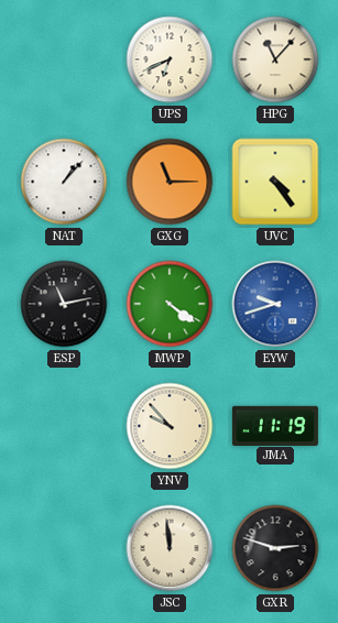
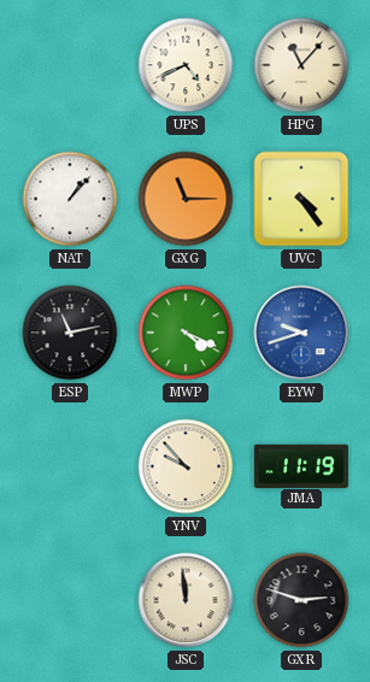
UPS: 6:41 -> 4:41
MWP: 4:21 -> 4:19
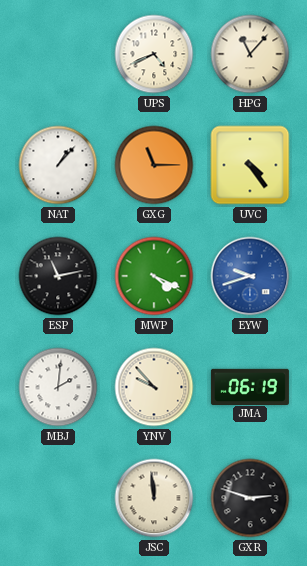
MBJ: none -> 2:01
JMA: 11:19 -> 06:19
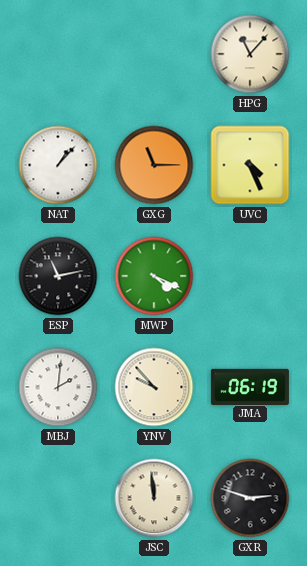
UPS: 4:41 -> none
UVC: 4:24 -> 4:26
EYW: 9:42 -> none
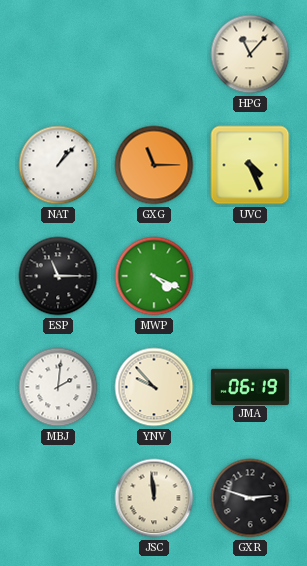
ESP: 11:13 -> 11:15
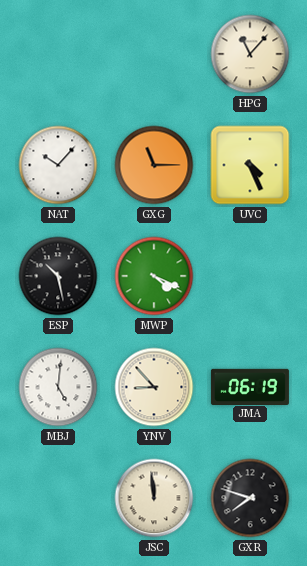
NAT: 1:07 -> 10:07
ESP: 11:15 -> 10:28
MBJ: 2:01 -> 5:01
YNV: 9:53 -> 8:53
GXR: 2:48 -> 7:48
